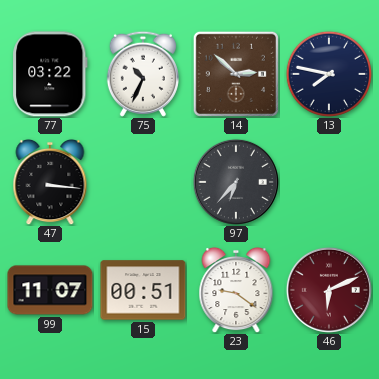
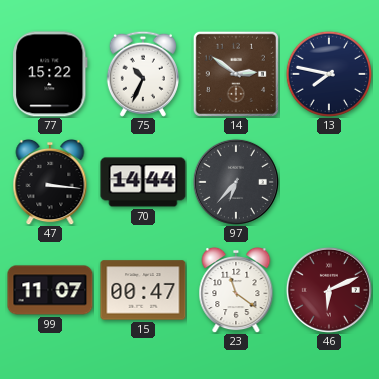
77: 03:22 -> 15:22
14: 2:52 -> 2:51
70: none -> 14:44
15: 00:51 -> 00:47
23: 9:21 -> 11:21
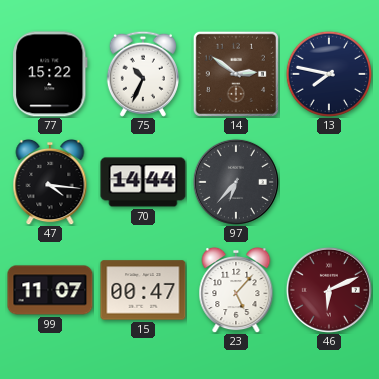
47: 3:16 -> 4:16
23: 11:21 -> 5:07
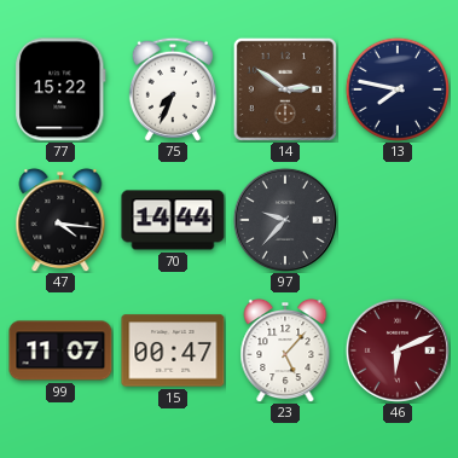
75: 10:34 -> 7:34
97: 6:37 -> 9:37
